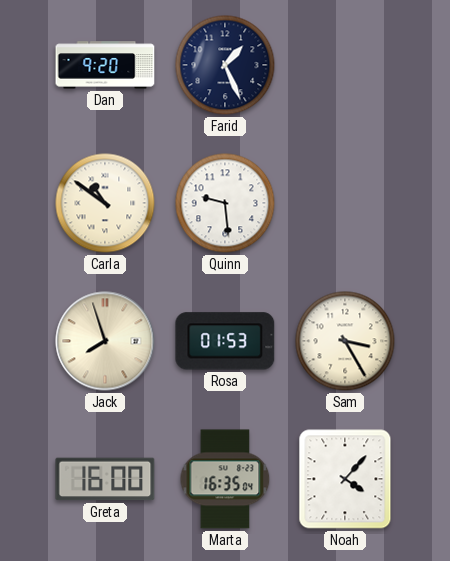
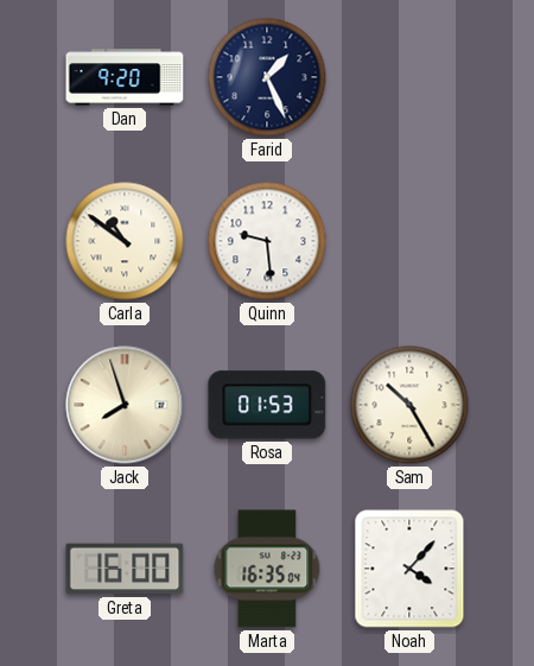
Sam: 3:25 -> 10:25
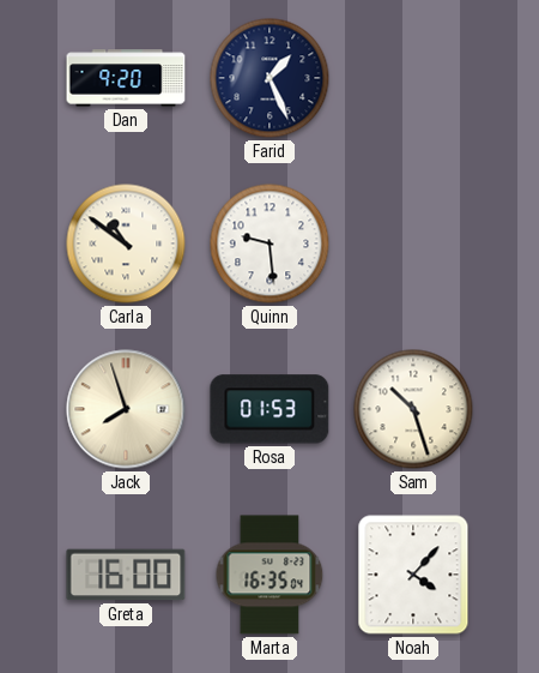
Sam: 10:25 -> 10:27
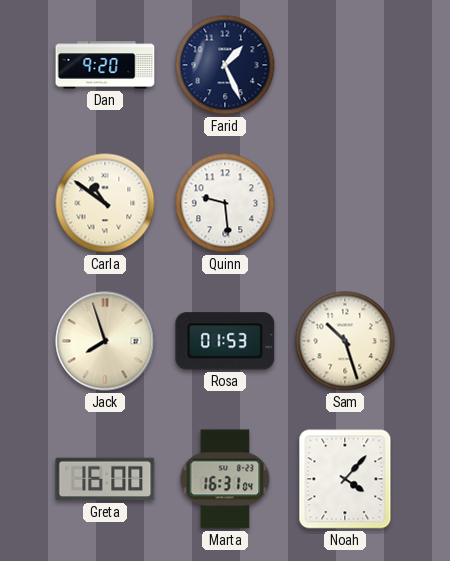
Marta: 16:35 -> 16:31
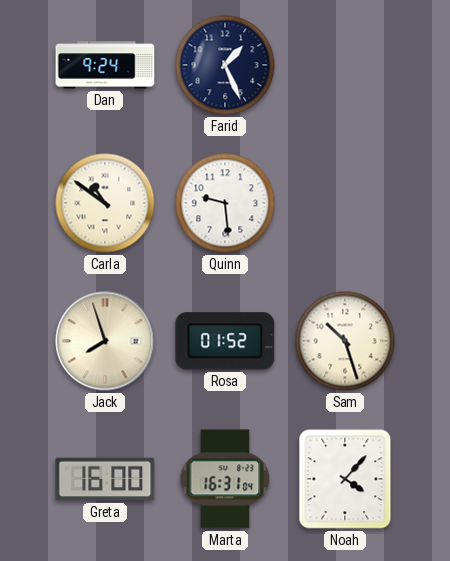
Dan: 9:20 -> 9:24
Rosa: 01:53 -> 01:52
